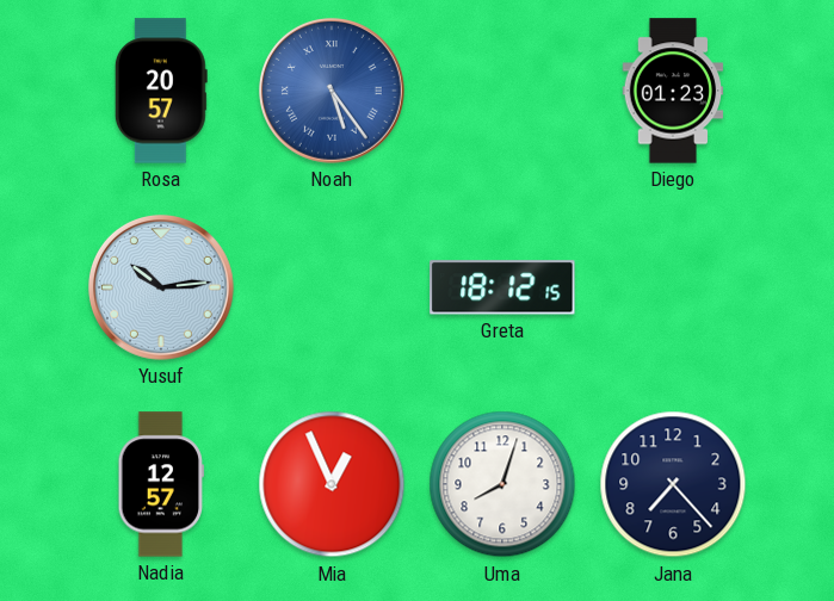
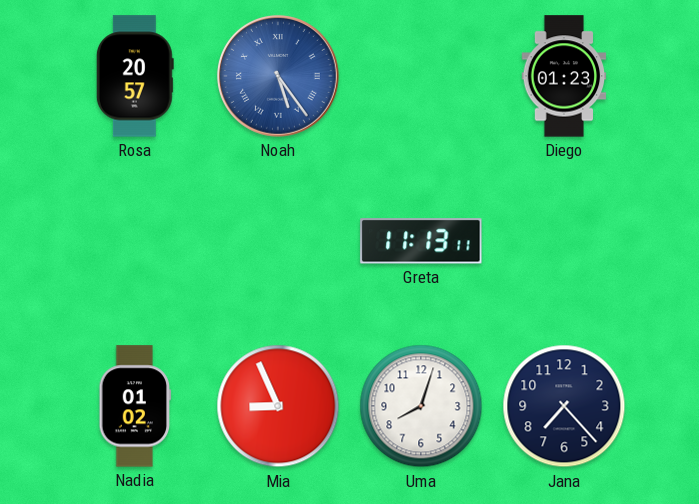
Yusuf: 10:14 -> none
Greta: 18:12 -> 11:13
Nadia: 12:57 -> 01:02
Mia: 12:56 -> 8:56
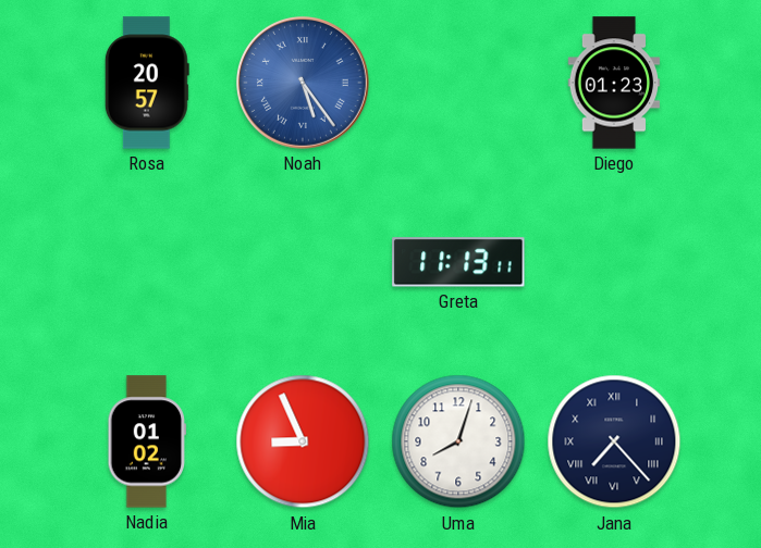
Jana numerals: Arabic -> Roman
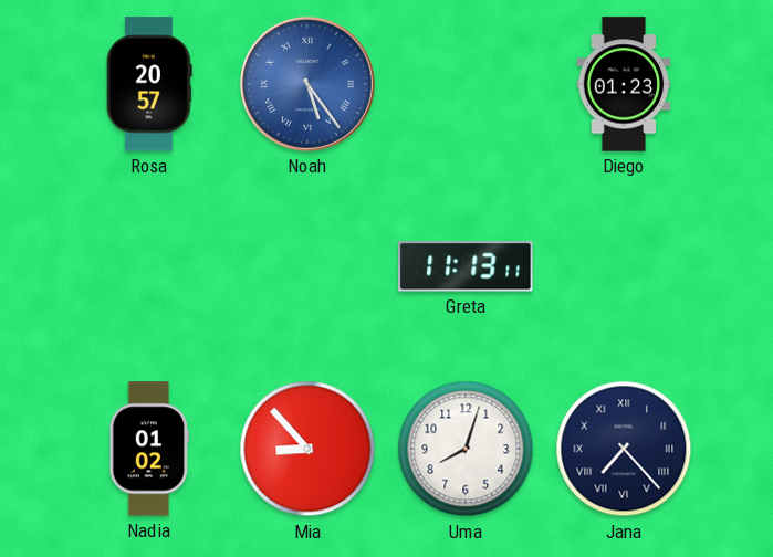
Mia: 8:56 -> 8:53
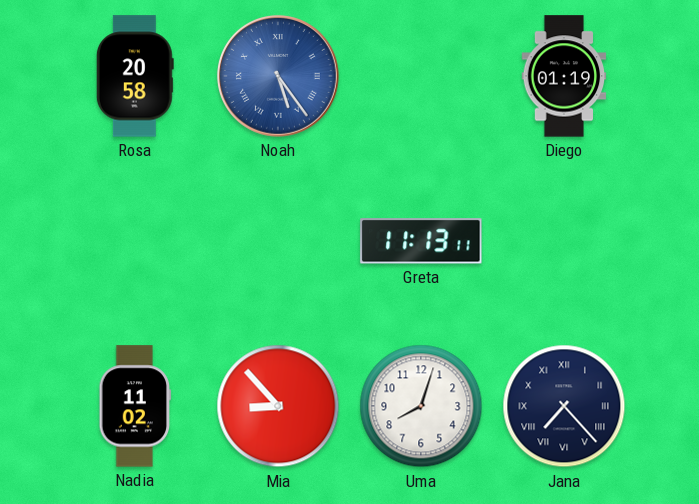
Rosa: 20:57 -> 20:58
Diego: 01:23 -> 01:19
Nadia: 01:02 -> 11:02
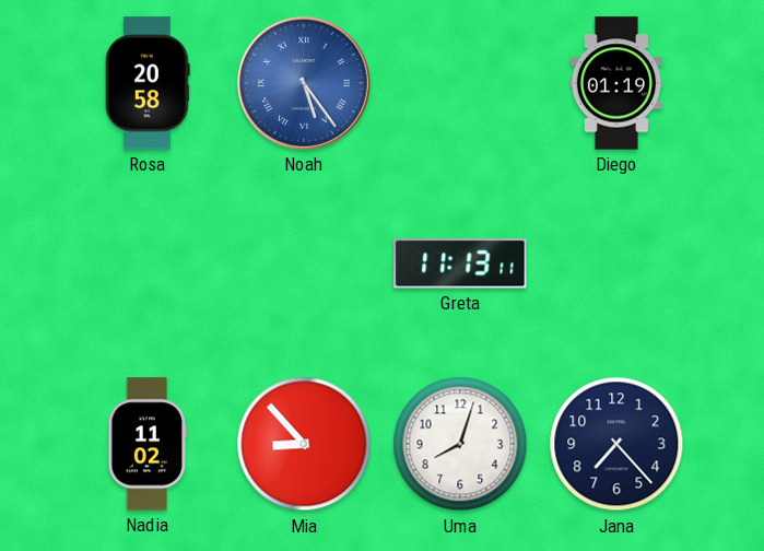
Jana numerals: Roman -> Arabic
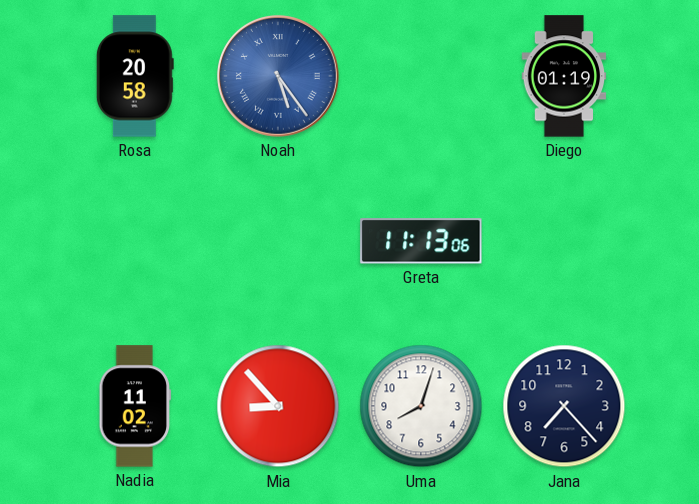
Greta: 11:13:11 -> 11:13:06
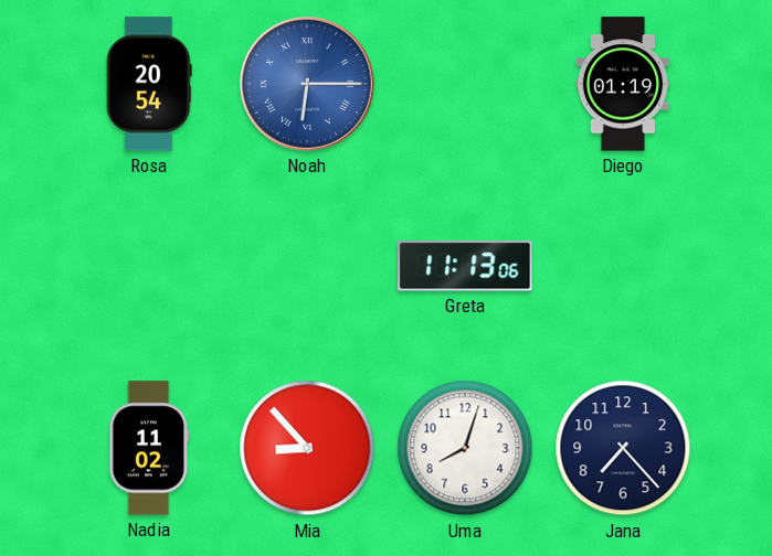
Rosa: 20:58 -> 20:54
Noah: 5:24 -> 6:15
